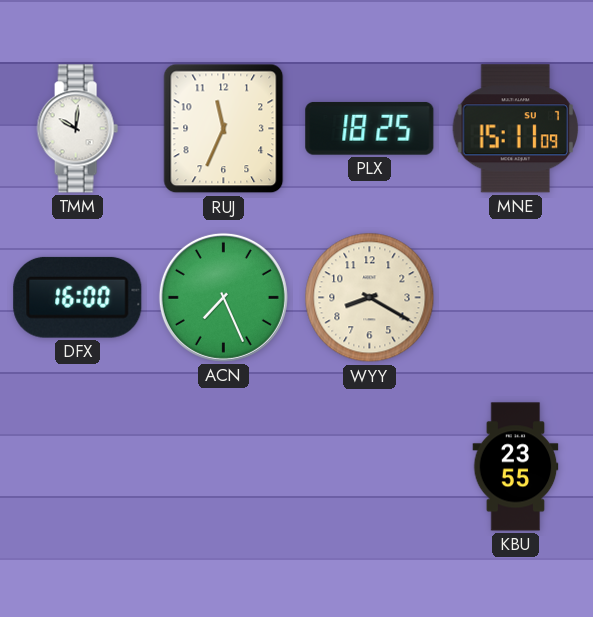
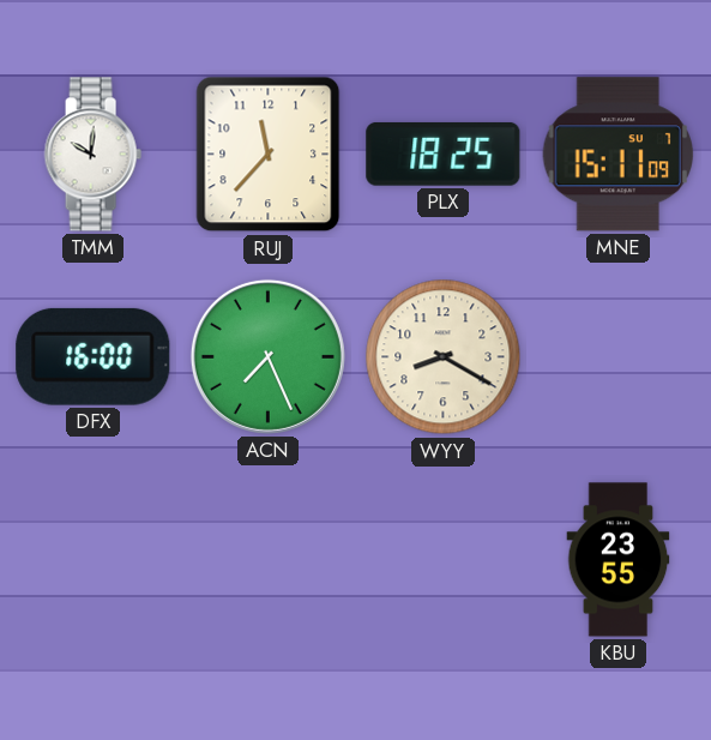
RUJ: 11:34 -> 11:37
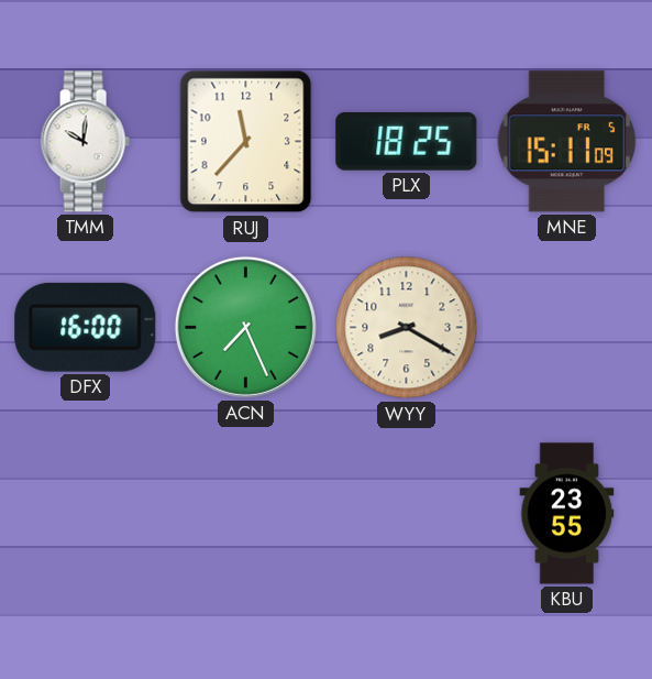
MNE date: SU 7 -> FR 5
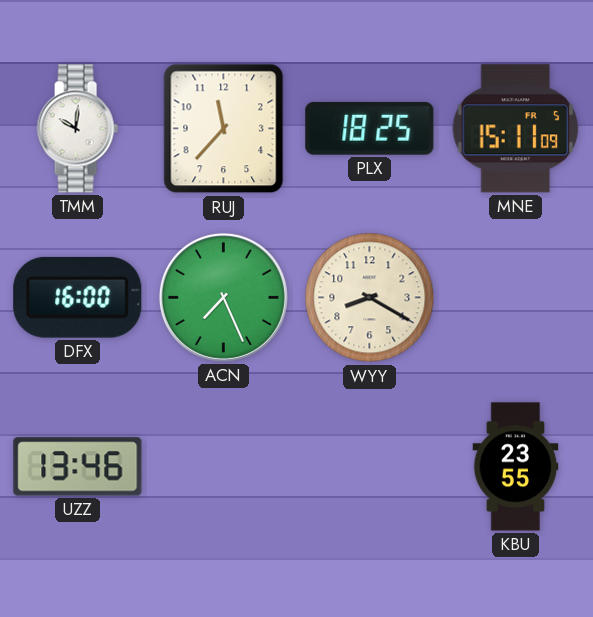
UZZ: none -> 13:46
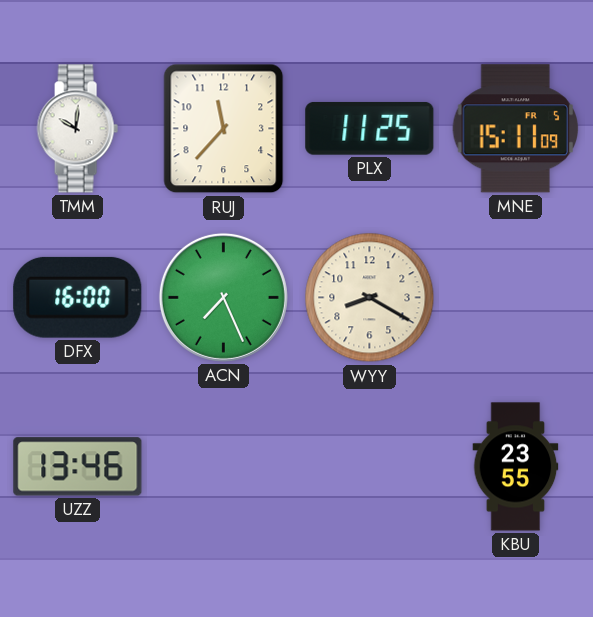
PLX: 18:25 -> 11:25
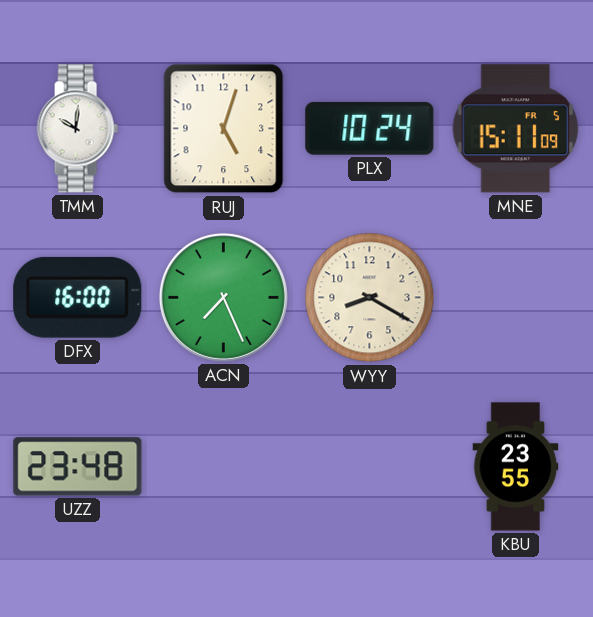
RUJ: 11:37 -> 5:03
PLX: 11:25 -> 10:24
UZZ: 13:46 -> 23:48
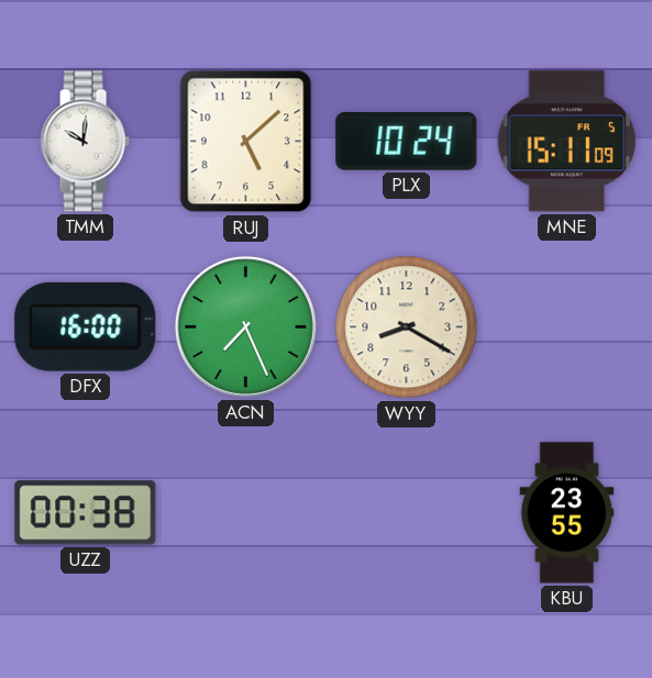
RUJ: 5:03 -> 5:08
UZZ: 23:48 -> 00:38
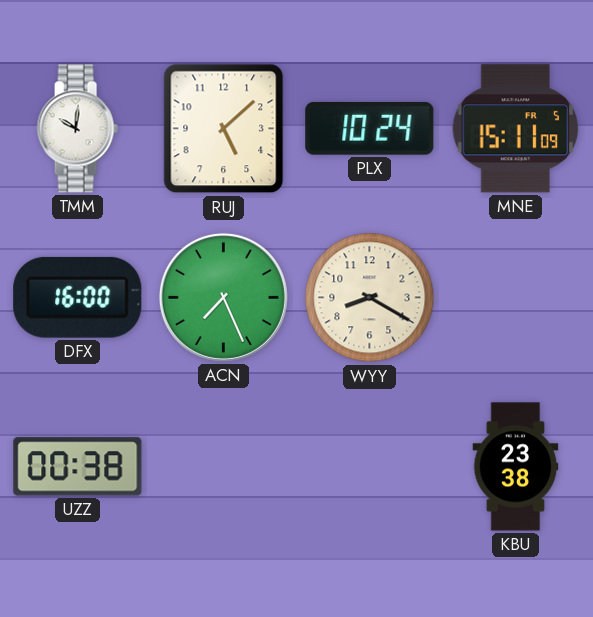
KBU: 23:55 -> 23:38
